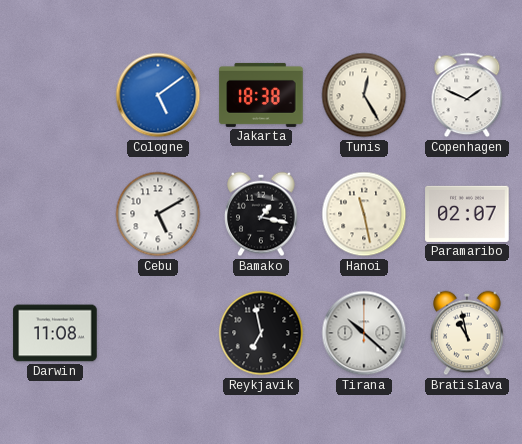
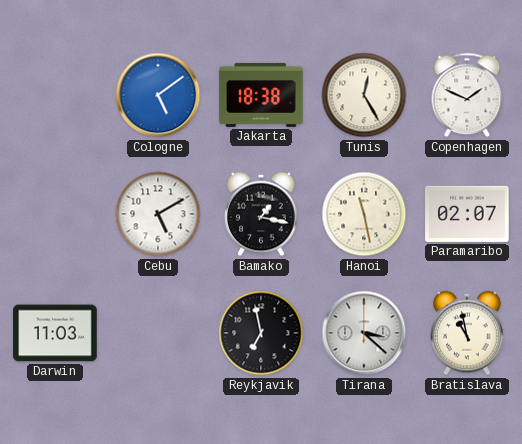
Darwin: 11:08 -> 11:03
Tirana: 10:22 -> 3:22
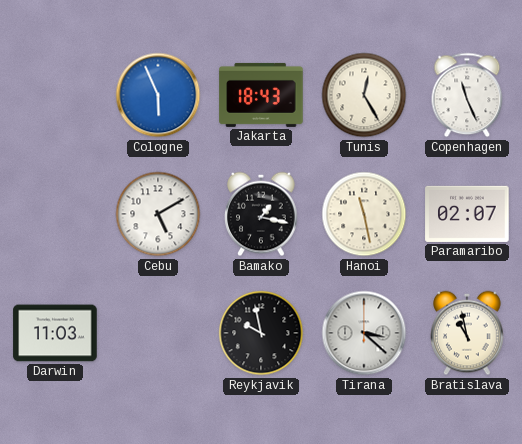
Cologne: 5:09 -> 5:56
Jakarta: 18:38 -> 18:43
Copenhagen: 1:49 -> 11:26
Reykjavik: 6:58 -> 9:58
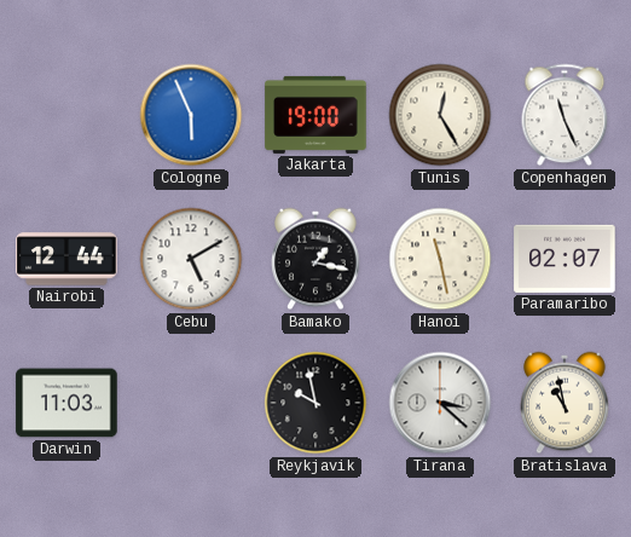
Jakarta: 18:43 -> 19:00
Nairobi: none -> 12:44
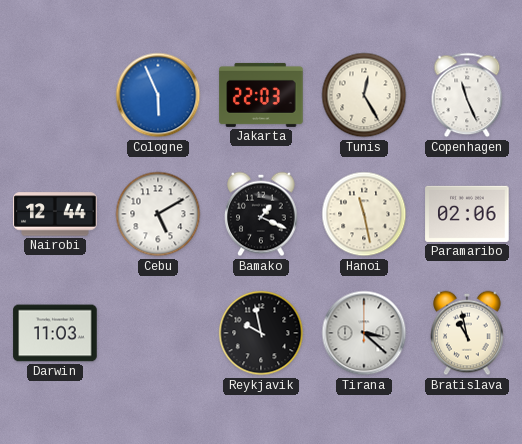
Jakarta: 19:00 -> 22:03
Bamako: 1:17 -> 1:19
Paramaribo: 02:07 -> 02:06
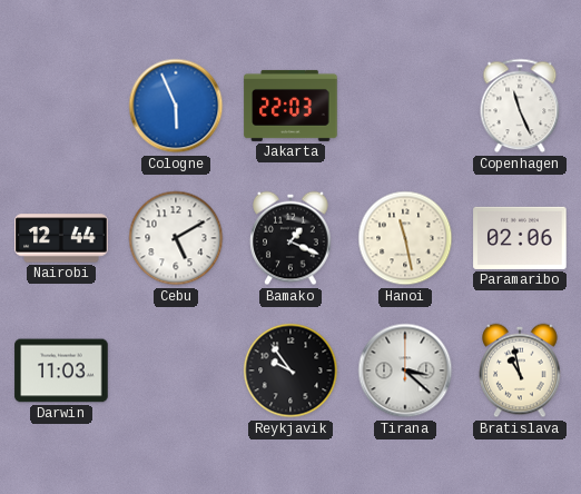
Tunis: 12:25 -> none
Reykjavik: 9:58 -> 9:54
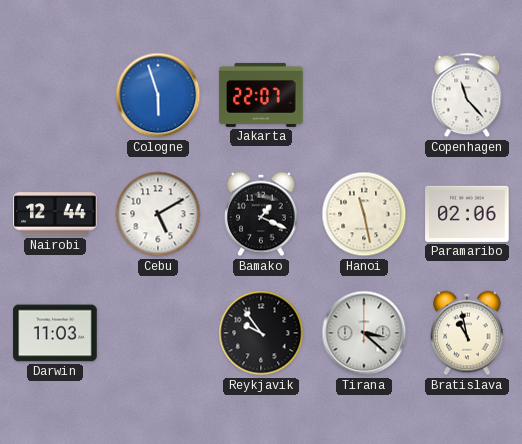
Cologne: 5:56 -> 5:57
Jakarta: 22:03 -> 22:07
Copenhagen: 11:26 -> 11:23
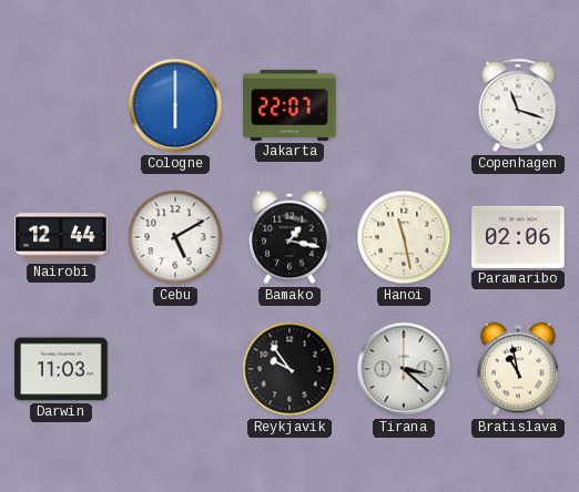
Cologne: 5:57 -> 6:00
Copenhagen: 11:23 -> 11:18
Bamako: 1:19 -> 1:17
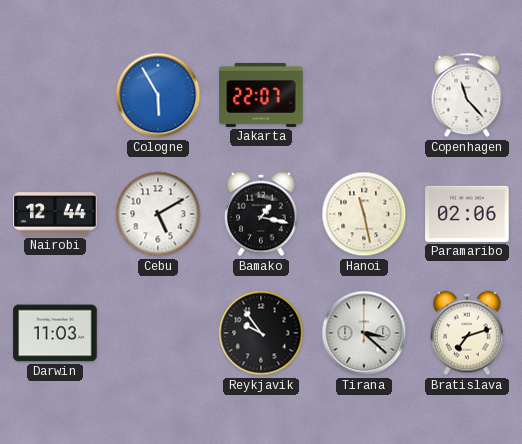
Cologne: 6:00 -> 5:55
Copenhagen: 11:18 -> 11:23
Bratislava: 10:58 -> 7:12
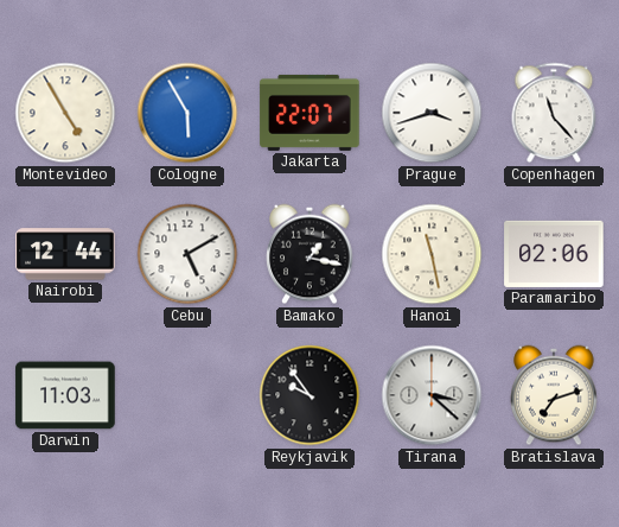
Montevideo: none -> 4:55
Prague: none -> 3:42
